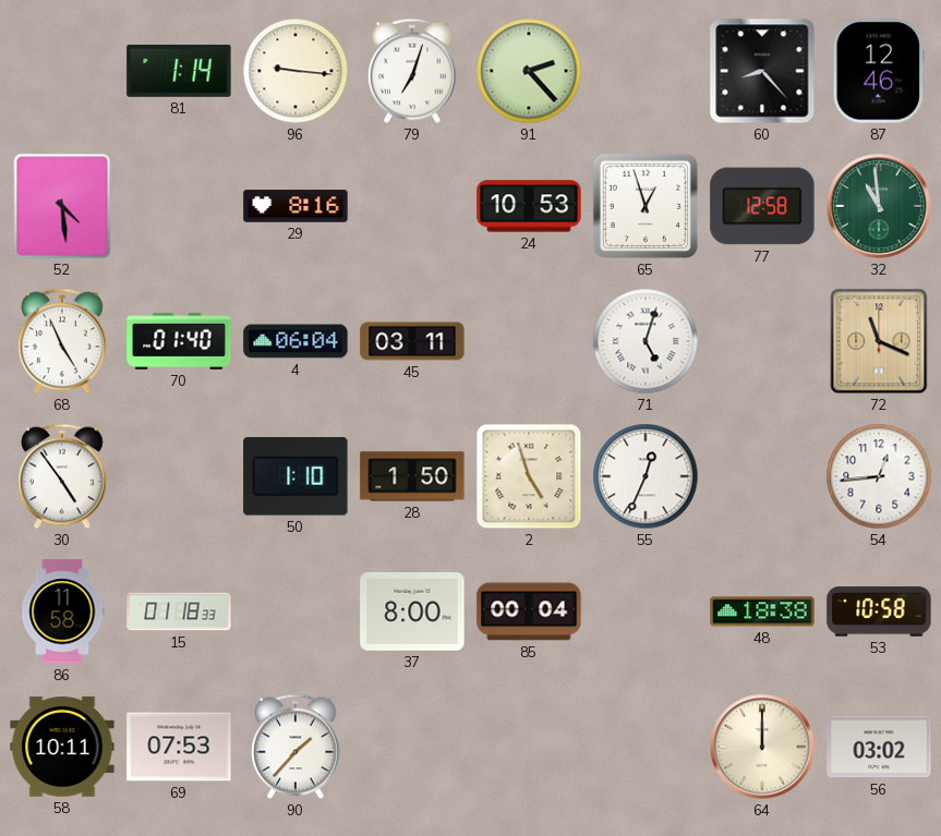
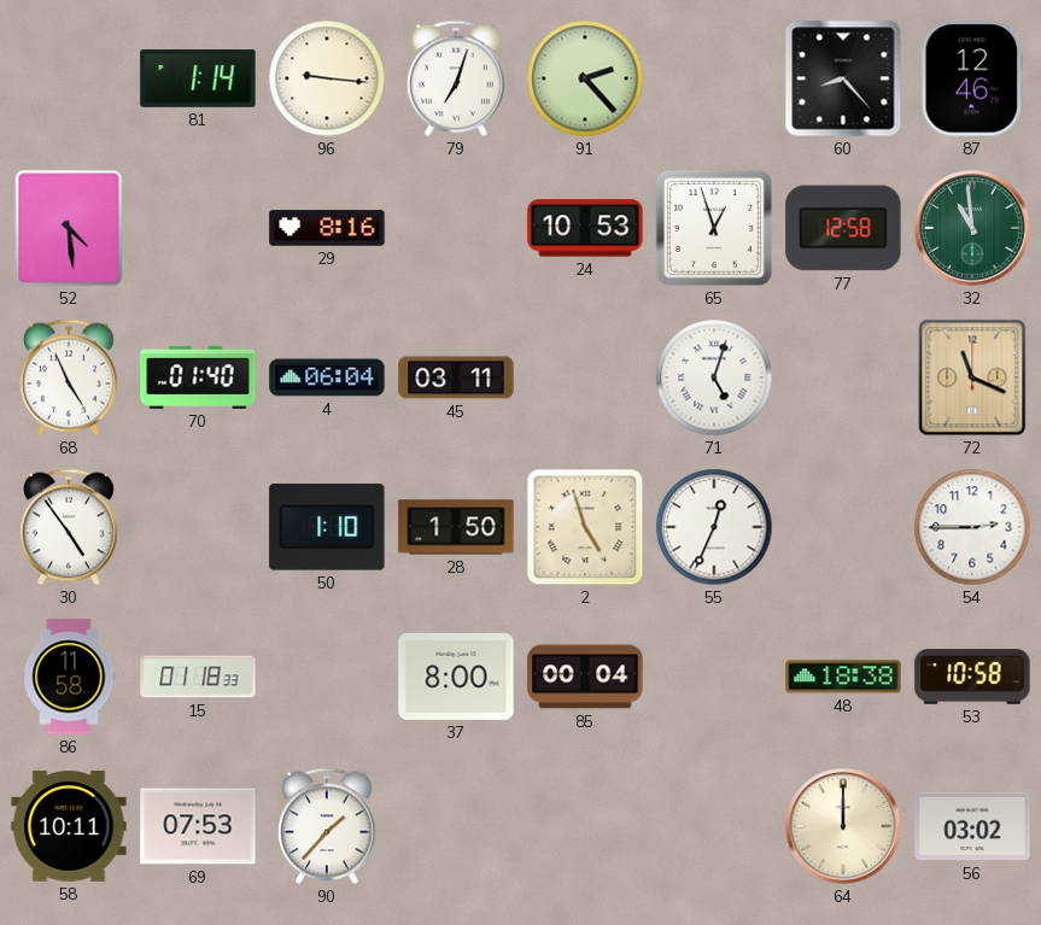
54: 12:44 -> 2:45
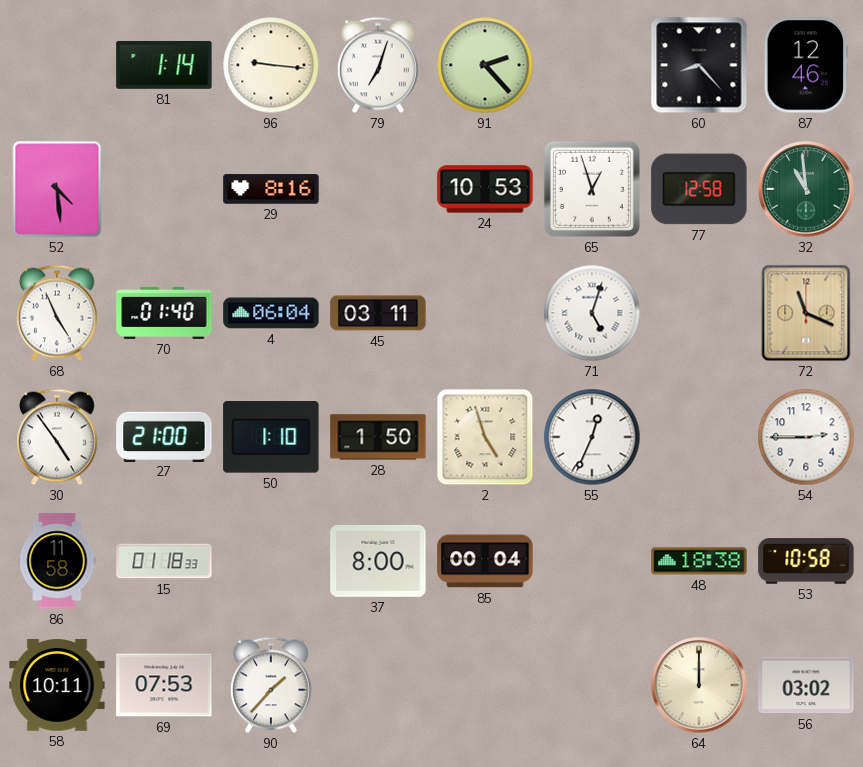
27: none -> 21:00
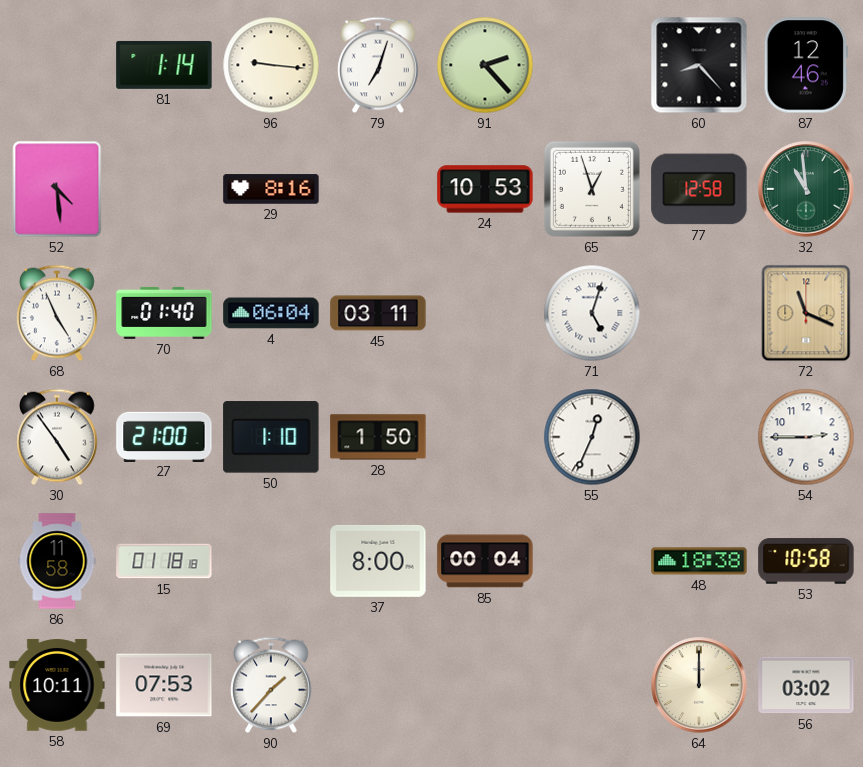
2: 4:57 -> none
15: 01:18:33 -> 01:18:18
